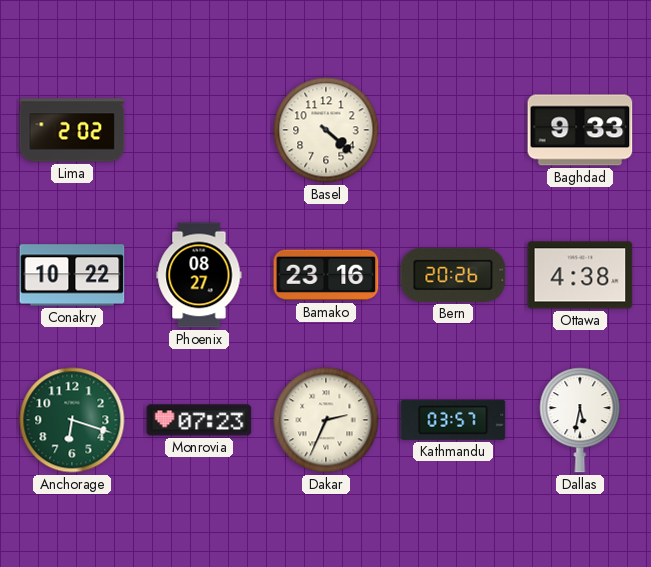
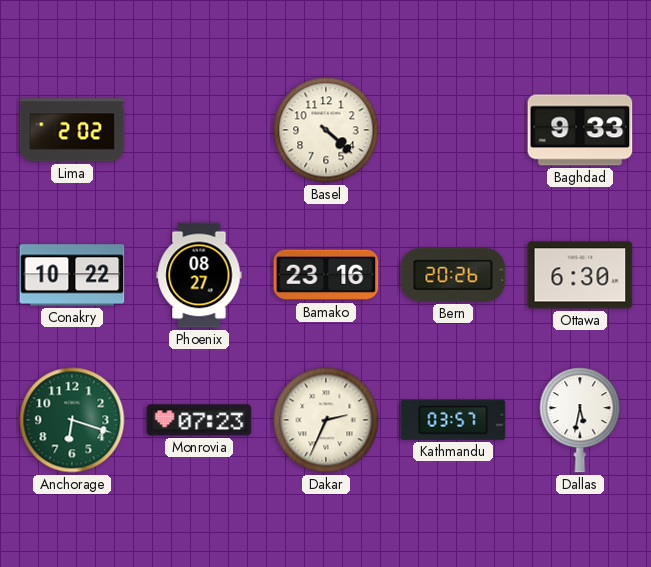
Ottawa: 4:38 -> 6:30
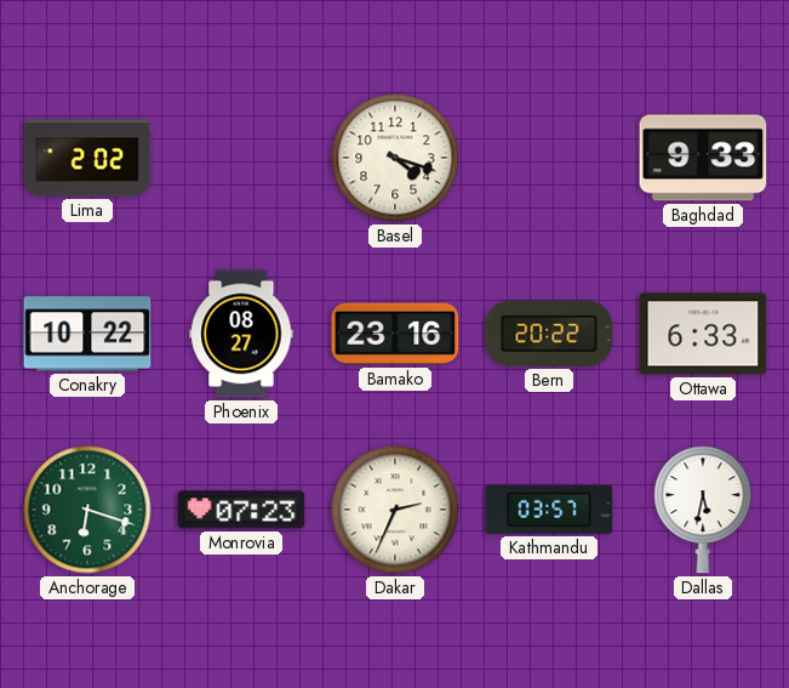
Basel: 4:22 -> 4:18
Bern: 20:26 -> 20:22
Ottawa: 6:30 -> 6:33
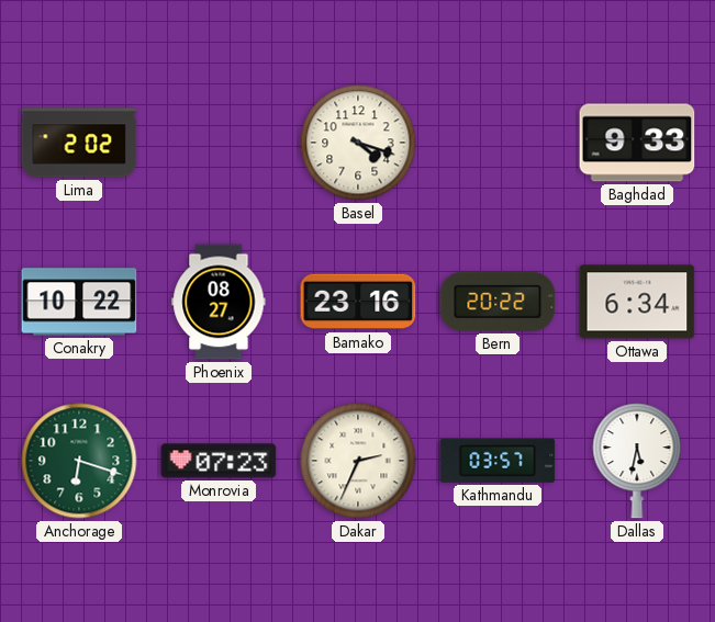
Ottawa: 6:33 -> 6:34
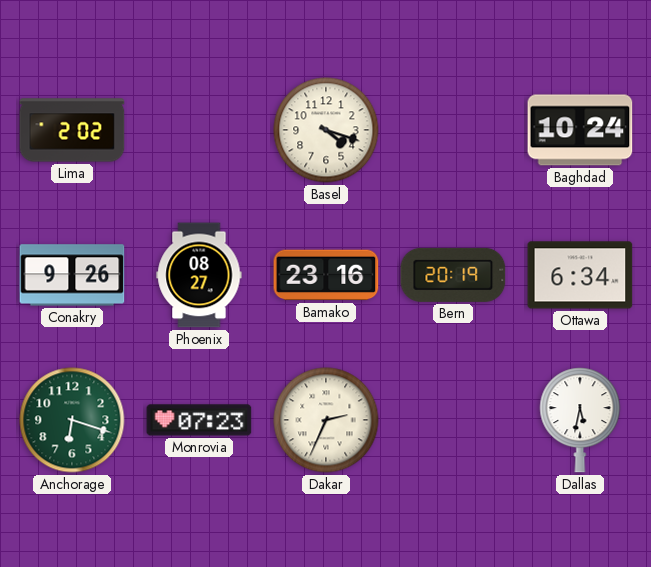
Baghdad: 9:33 -> 10:24
Conakry: 10:22 -> 9:26
Bern: 20:22 -> 20:19
Kathmandu: 03:57 -> none
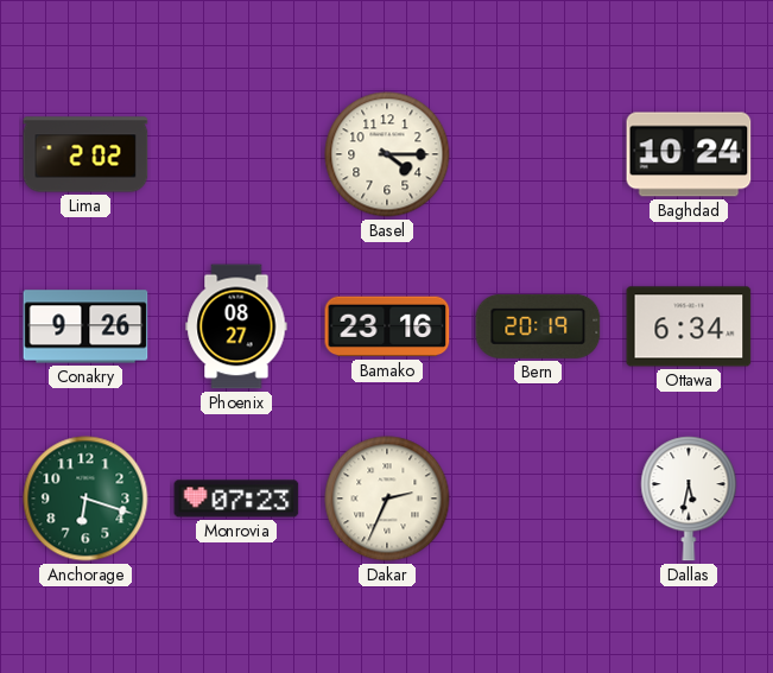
Basel: 4:18 -> 4:15
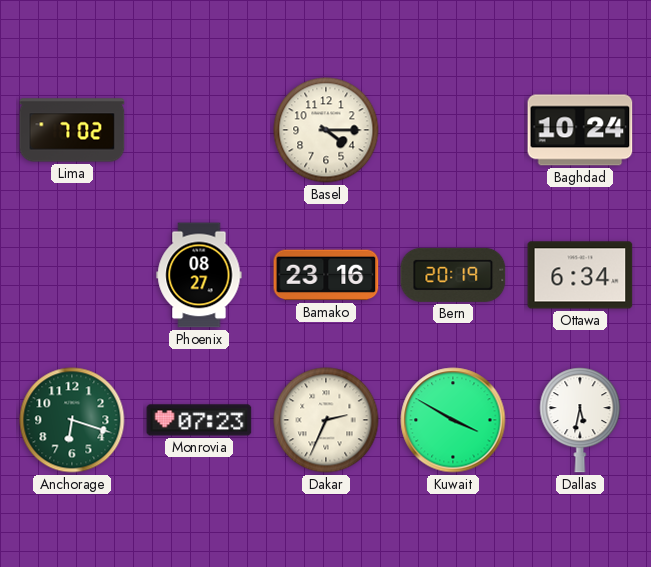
Lima: 2:02 -> 7:02
Conakry: 9:26 -> none
Kuwait: none -> 3:50
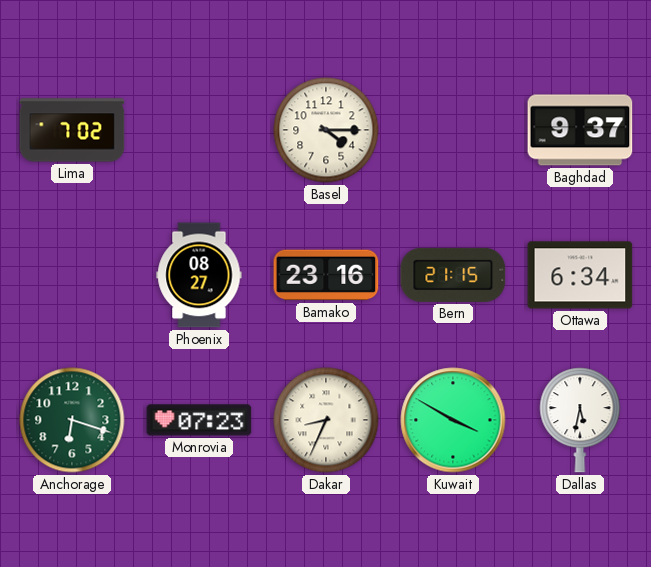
Baghdad: 10:24 -> 9:37
Bern: 20:19 -> 21:15
Dakar: 2:34 -> 8:34
